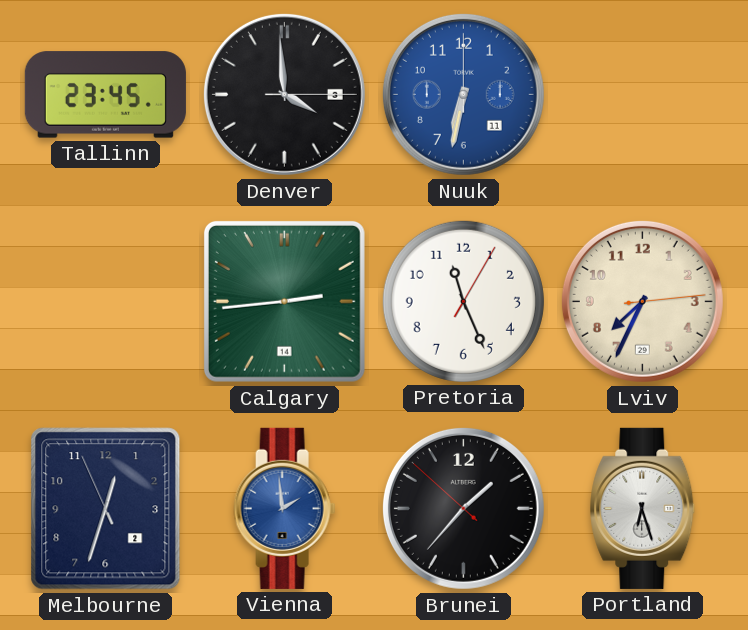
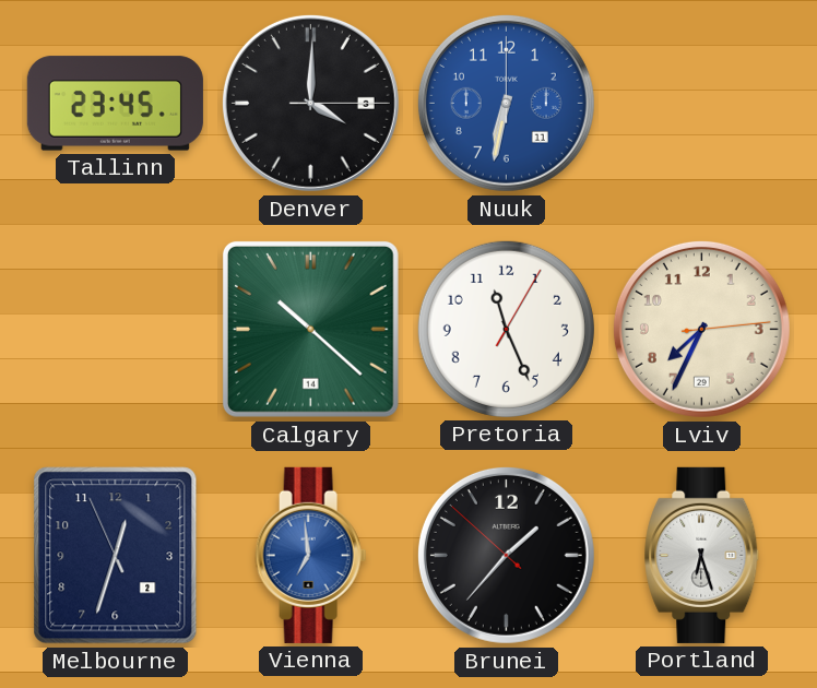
Denver: 3:59 -> 4:00
Calgary: 2:44 -> 10:22
Vienna: 1:59 -> 6:59
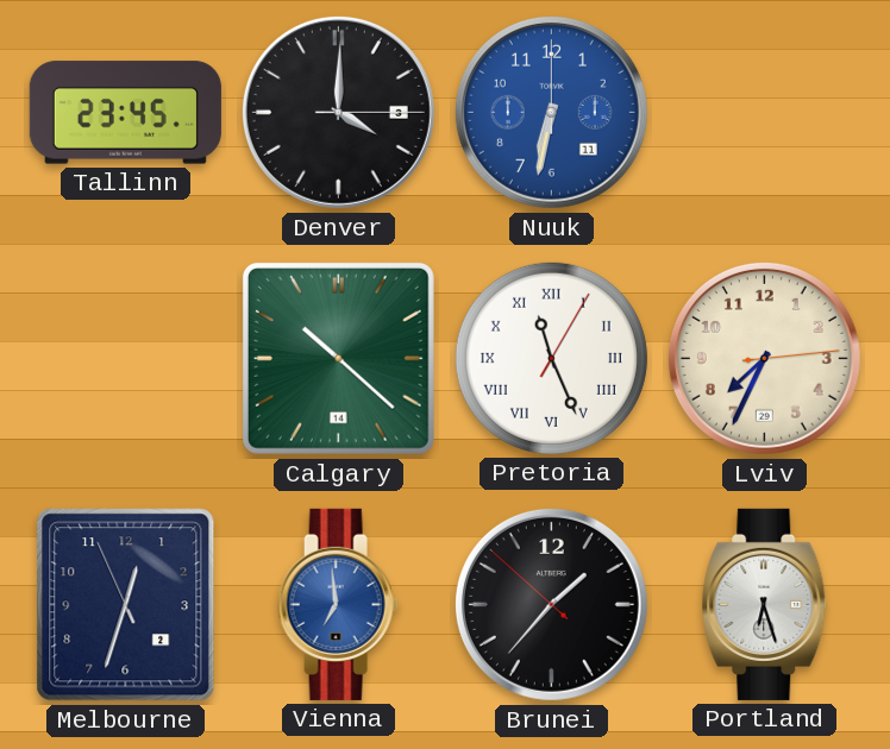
Pretoria numerals: Arabic -> Roman
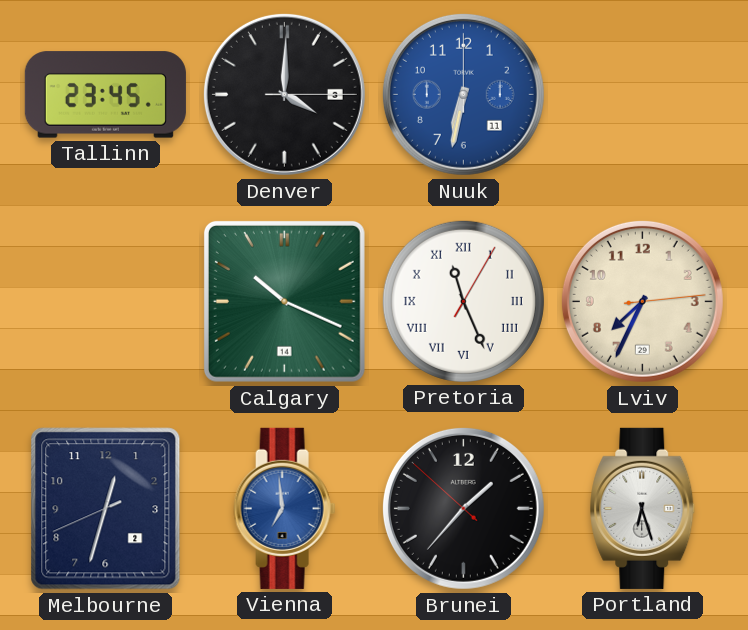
Calgary: 10:22 -> 10:19
Melbourne: 12:32:56 -> 12:32:41
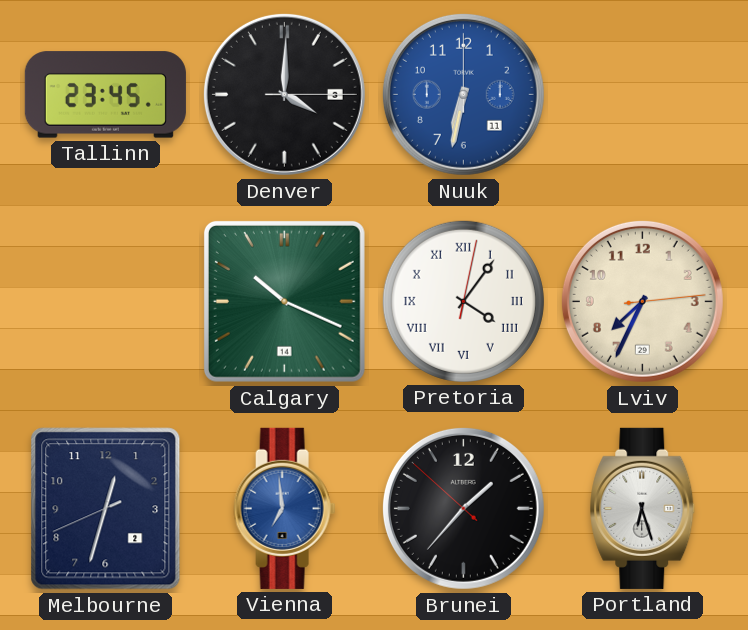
Pretoria: 11:26 -> 4:06
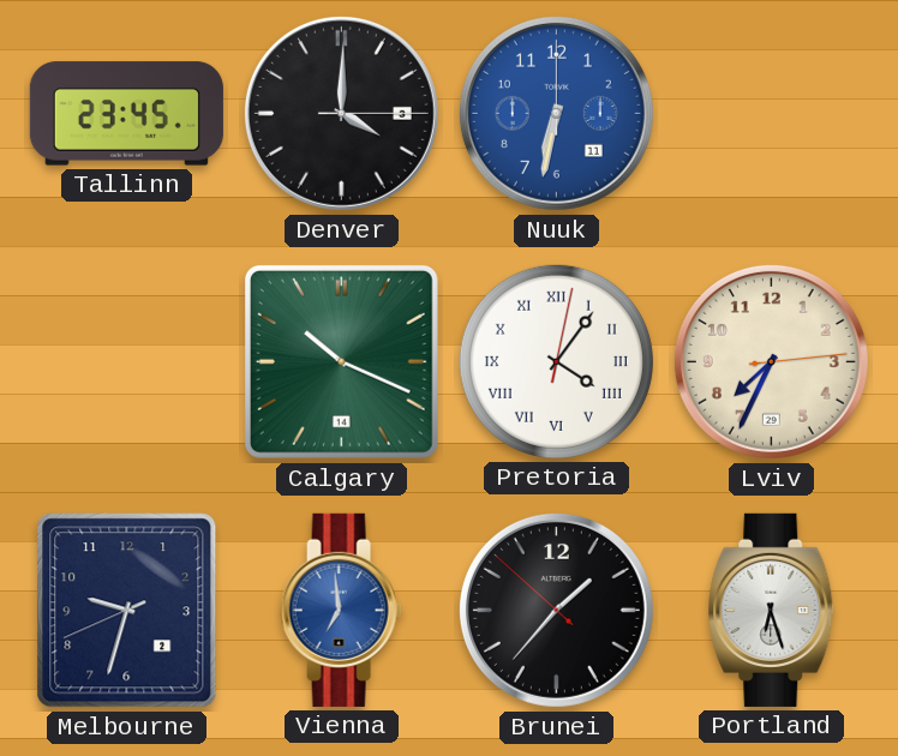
Melbourne: 12:32 -> 9:32
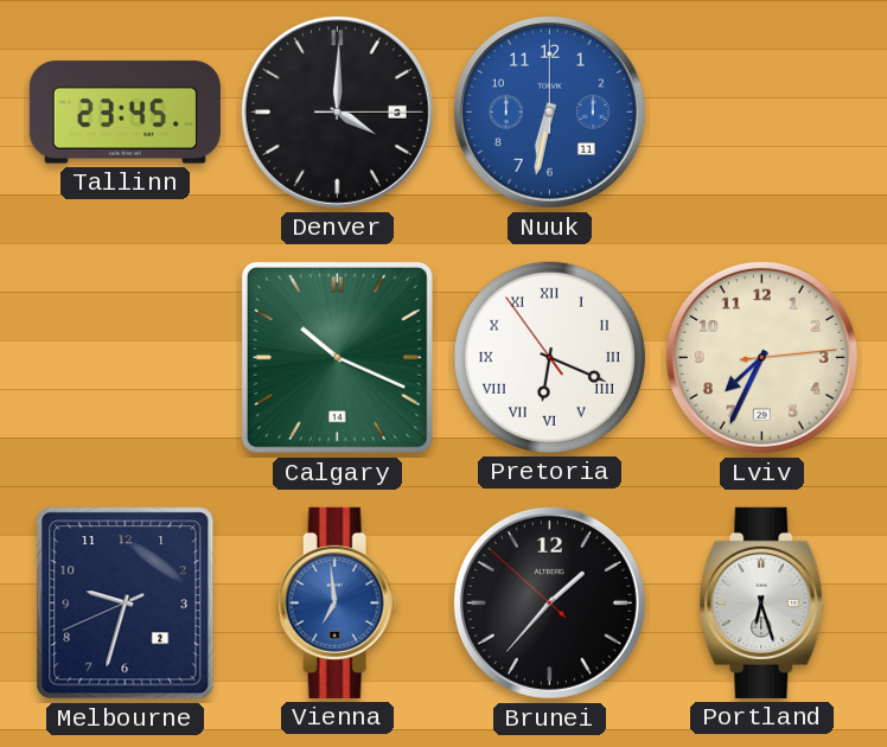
Pretoria: 4:06 -> 6:18
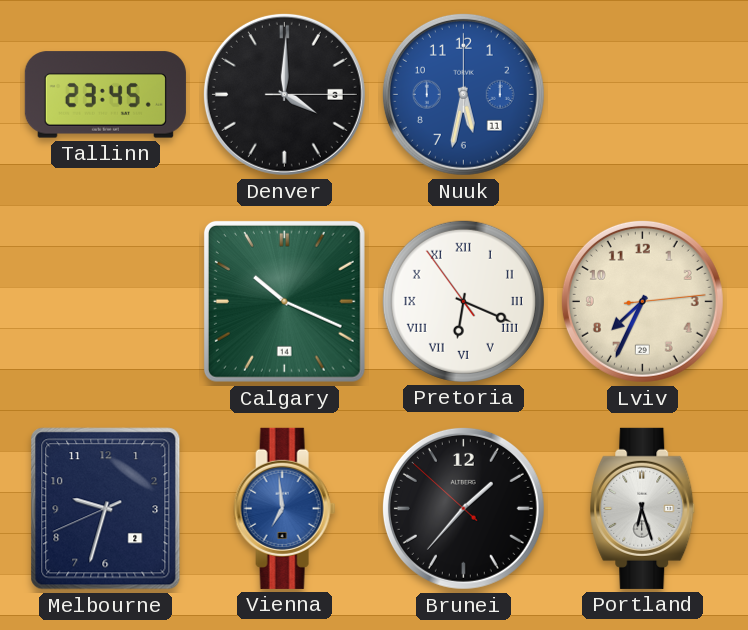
Nuuk: 6:32 -> 5:32
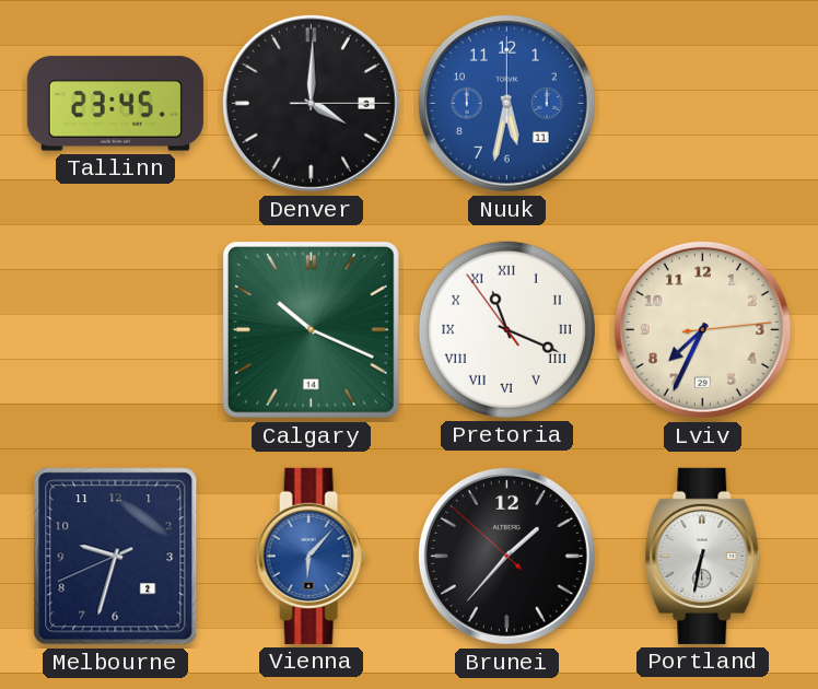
Pretoria: 6:18 -> 11:18
Vienna: 6:59 -> 6:07
Portland: 6:27 -> 6:32
